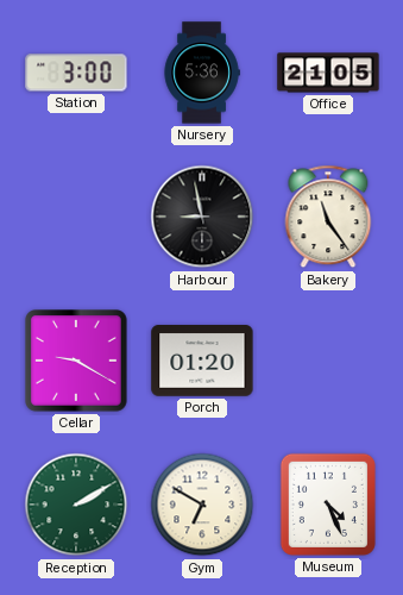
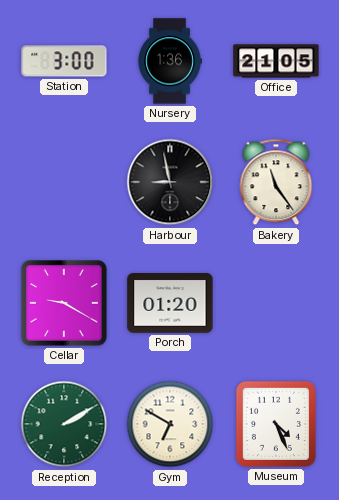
Nursery: 5:36 -> 1:36
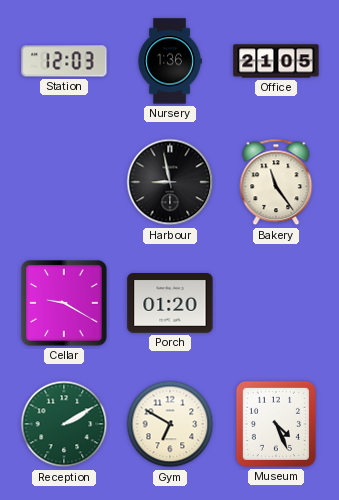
Station: 3:00 -> 12:03
